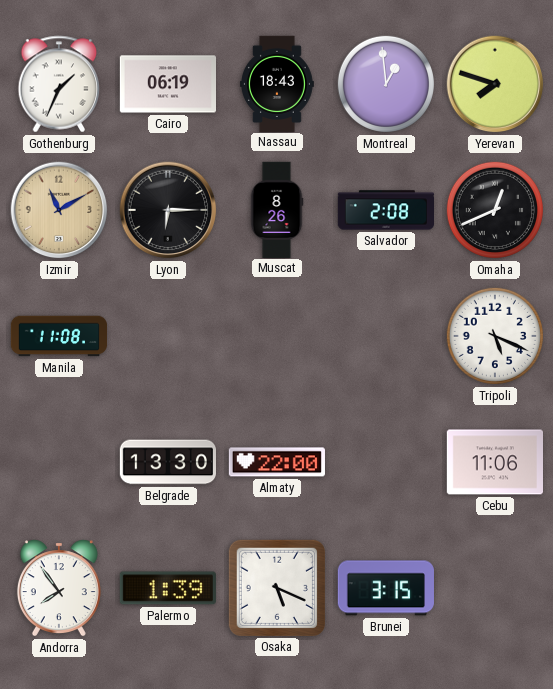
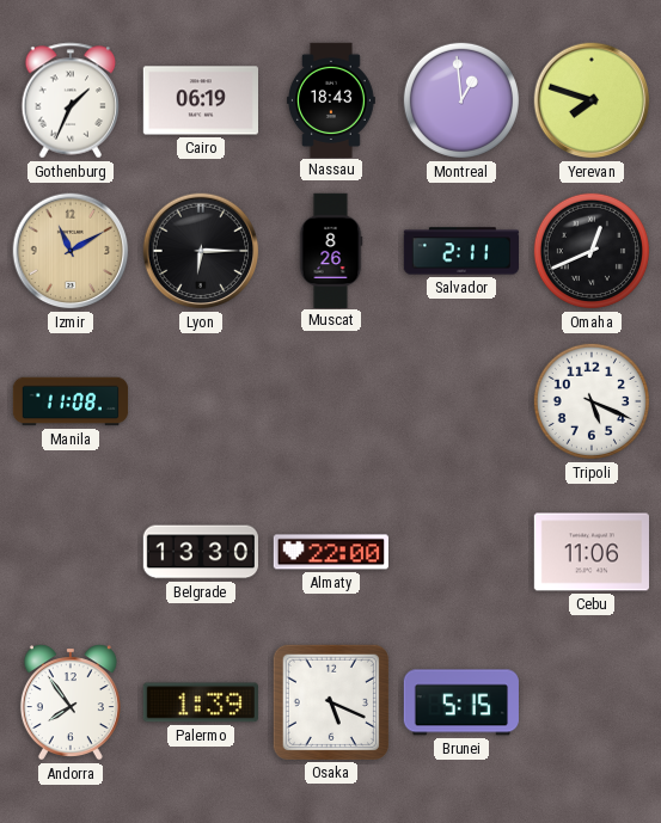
Salvador: 2:08 -> 2:11
Brunei: 3:15 -> 5:15
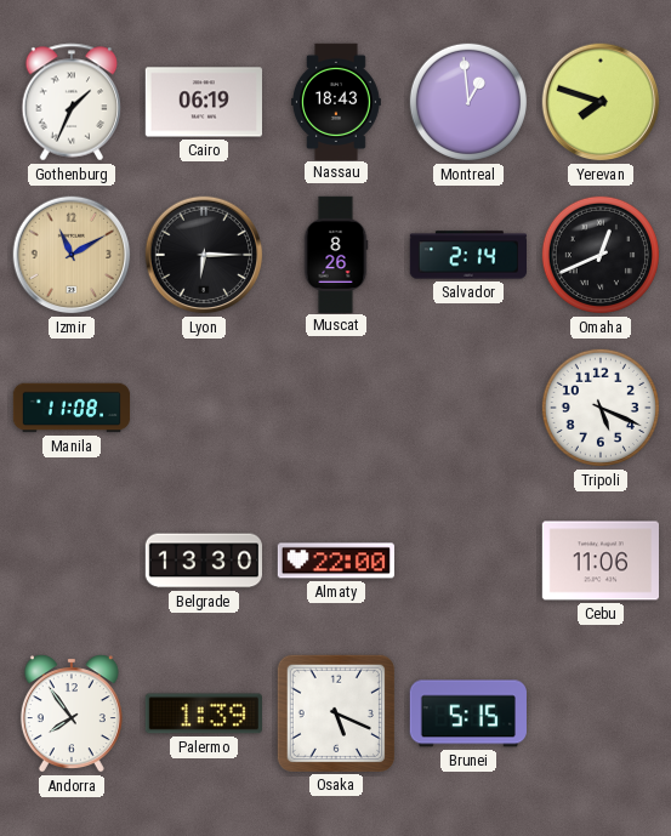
Salvador: 2:11 -> 2:14
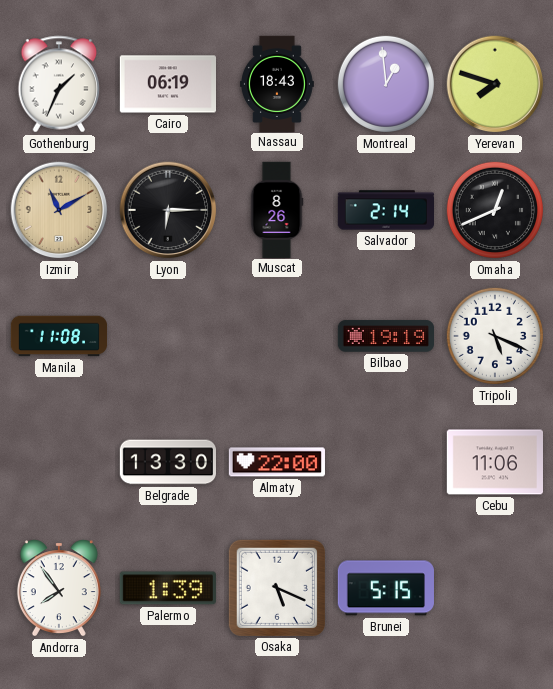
Bilbao: none -> 19:19
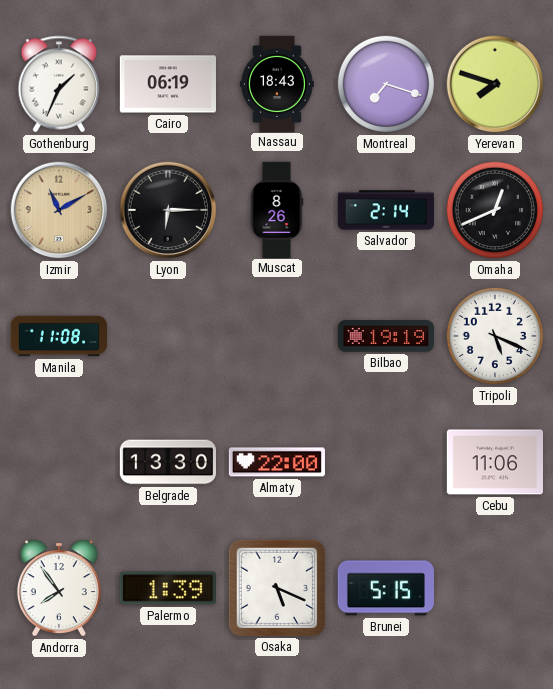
Montreal: 12:59 -> 7:18
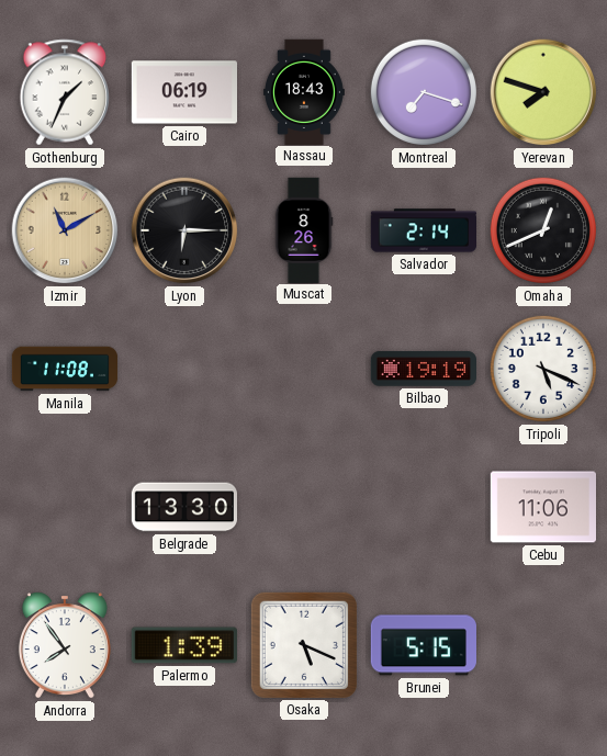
Almaty: 22:00 -> none
